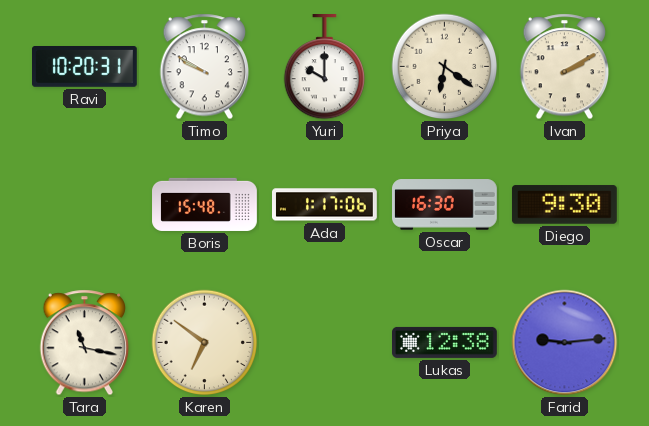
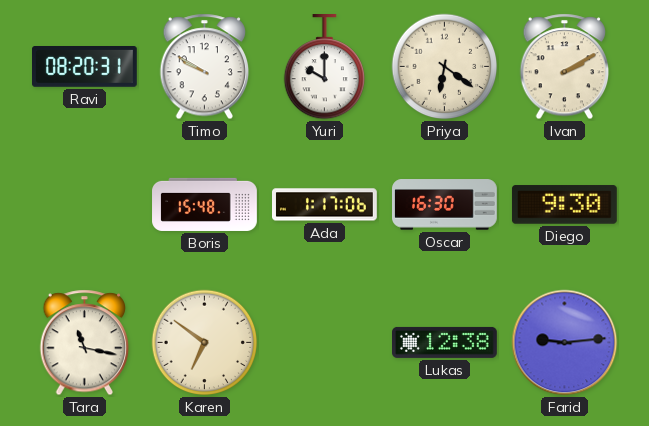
Ravi: 10:20 -> 08:20
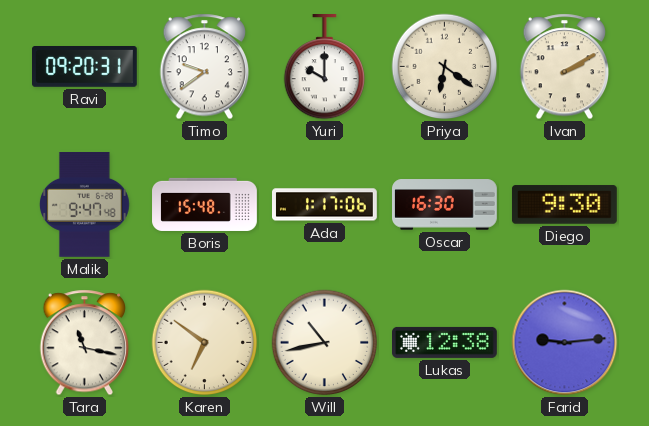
Ravi: 08:20 -> 09:20
Timo: 9:50 -> 9:39
Malik: none -> 9:47
Will: none -> 10:43
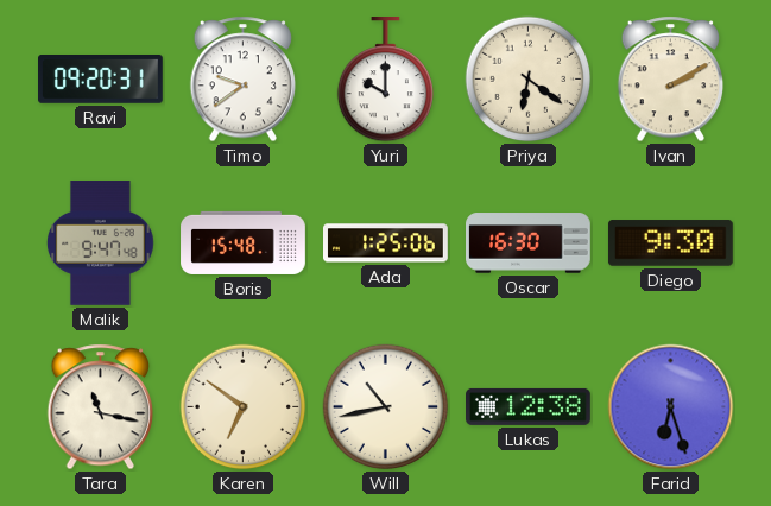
Ada: 1:17 -> 1:25
Farid: 9:14 -> 6:27
